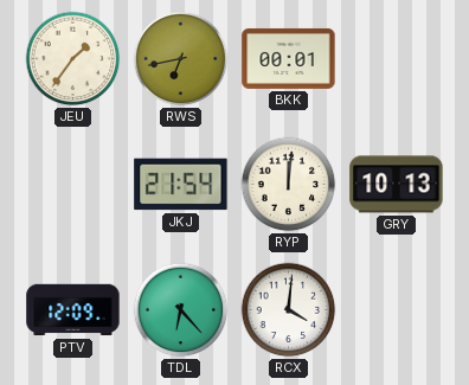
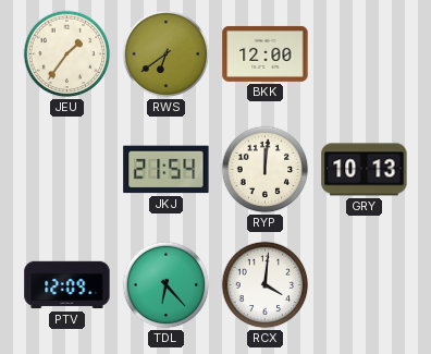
RWS: 6:43 -> 6:39
BKK: 00:01 -> 12:00
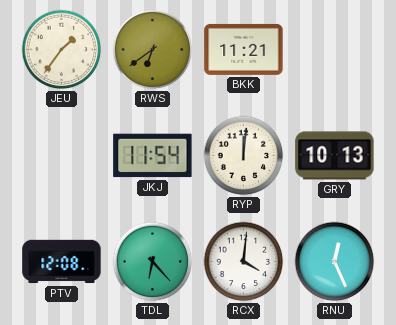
BKK: 12:00 -> 11:21
JKJ: 21:54 -> 11:54
PTV: 12:09 -> 12:08
RNU: none -> 12:26
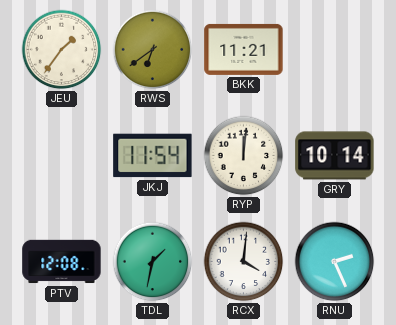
GRY: 10:13 -> 10:14
TDL: 6:23 -> 1:32
RNU: 12:26 -> 2:26
